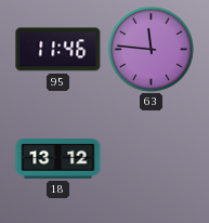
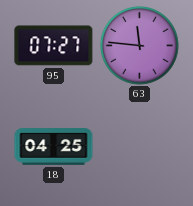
95: 11:46 -> 07:27
18: 13:12 -> 04:25
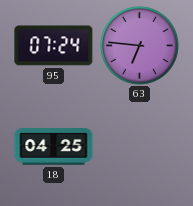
95: 07:27 -> 07:24
63: 11:46 -> 6:46
